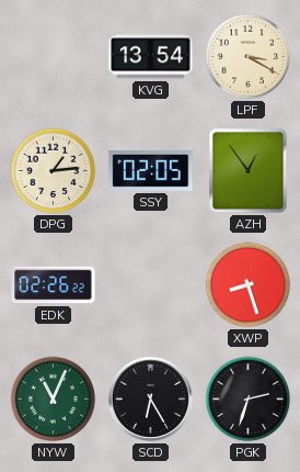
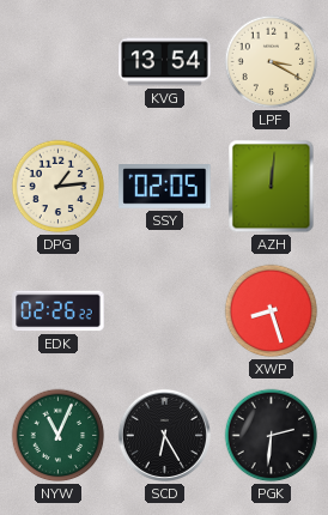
AZH: 12:54 -> 12:01
PGK: 2:33 -> 2:31
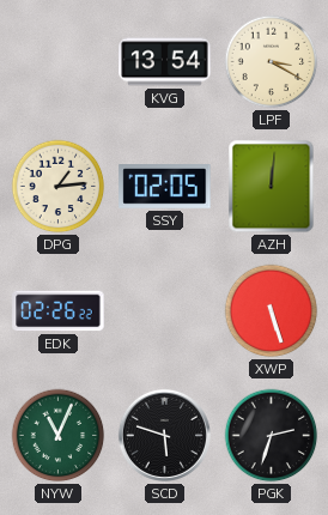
XWP: 8:27 -> 5:27
SCD: 6:25 -> 5:48
PGK: 2:31 -> 2:33
